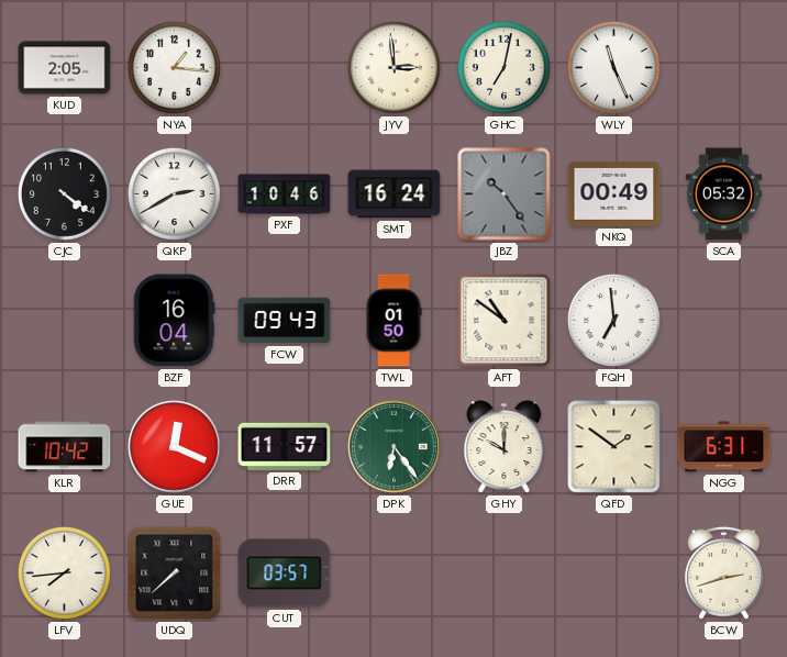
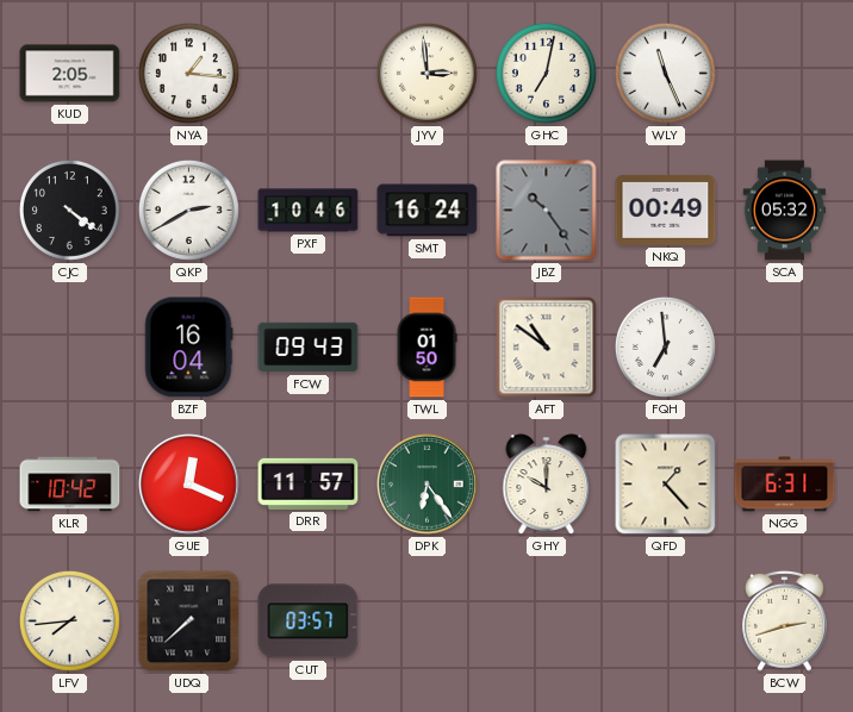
QFD: 1:51 -> 1:23
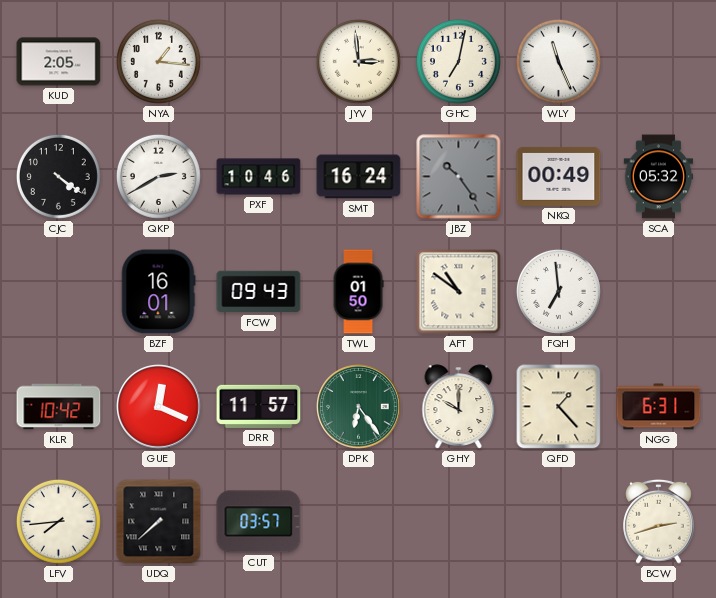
BZF: 16:04 -> 16:01
